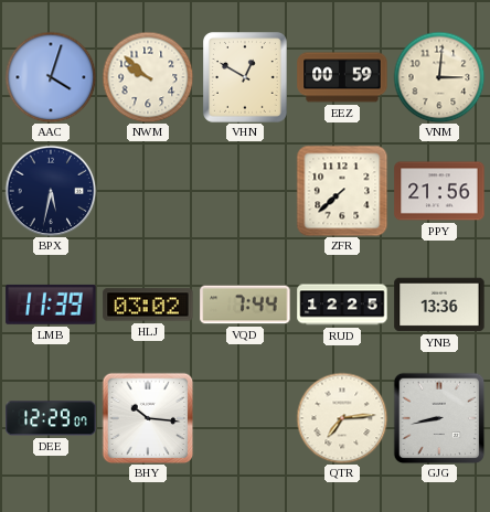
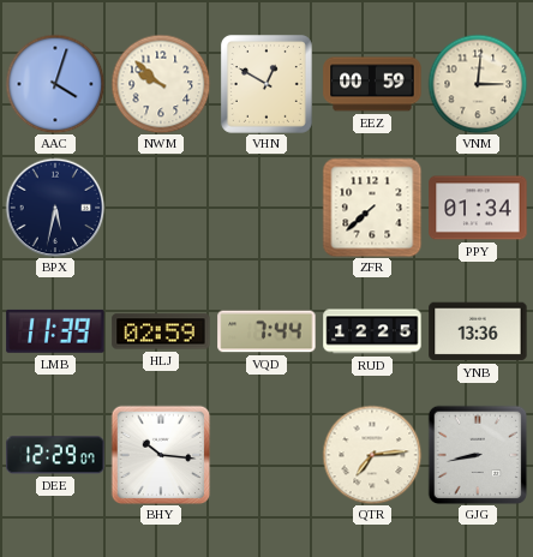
PPY: 21:56 -> 01:34
HLJ: 03:02 -> 02:59
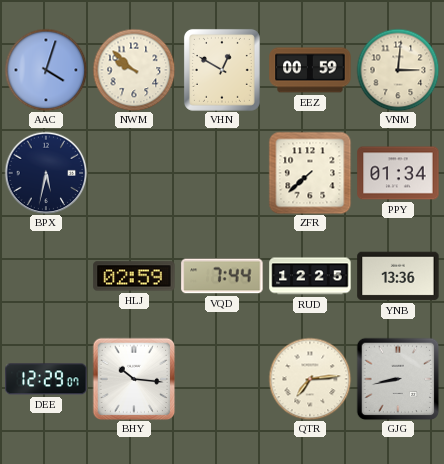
LMB: 11:39 -> none
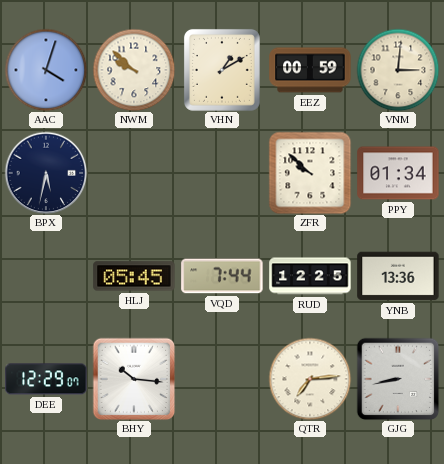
VHN: 12:50 -> 1:10
ZFR: 7:38 -> 9:52
HLJ: 02:59 -> 05:45
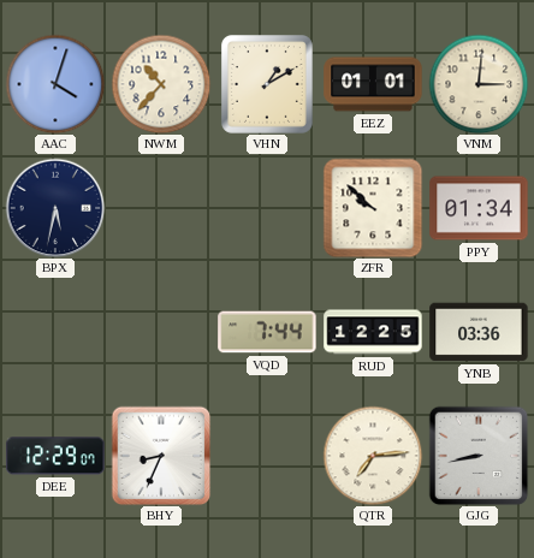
NWM: 9:52 -> 10:37
EEZ: 00:59 -> 01:01
HLJ: 05:45 -> none
YNB: 13:36 -> 03:36
BHY: 10:16 -> 8:34
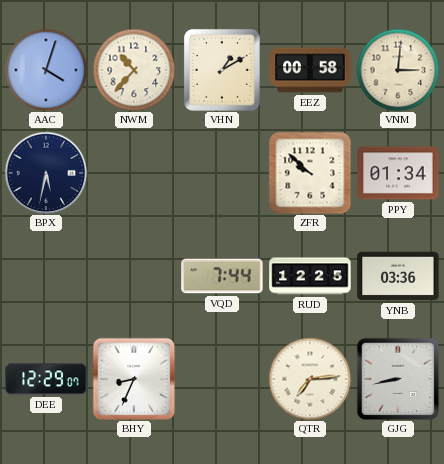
EEZ: 01:01 -> 00:58
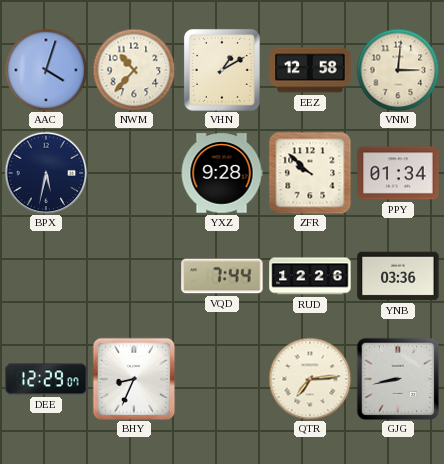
EEZ: 00:58 -> 12:58
YXZ: none -> 9:28
RUD: 12:25 -> 12:26
